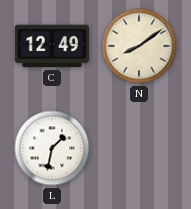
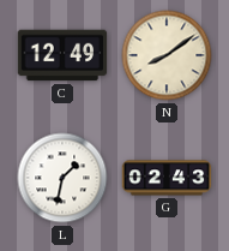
G: none -> 02:43
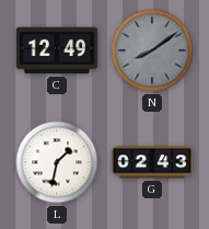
N dial: cream -> grey
